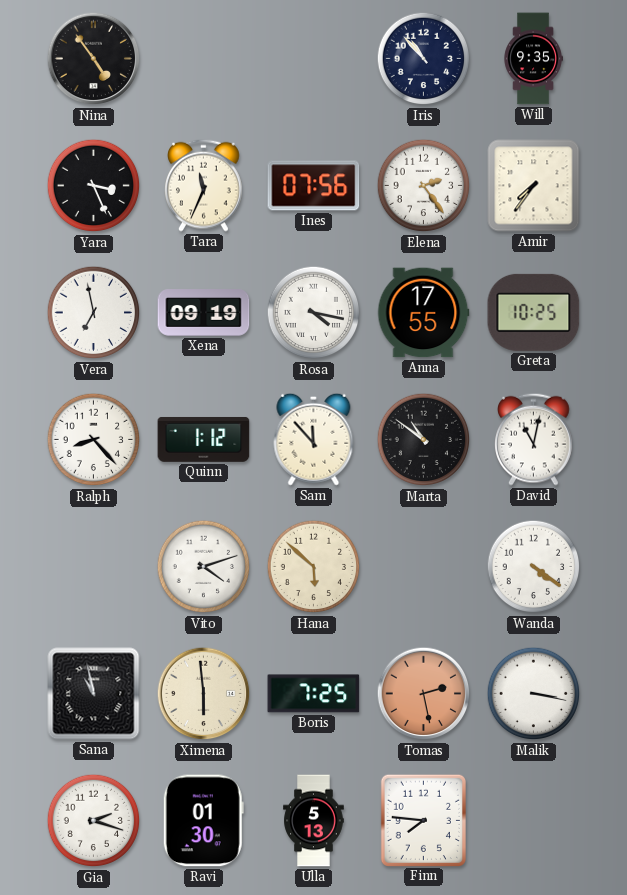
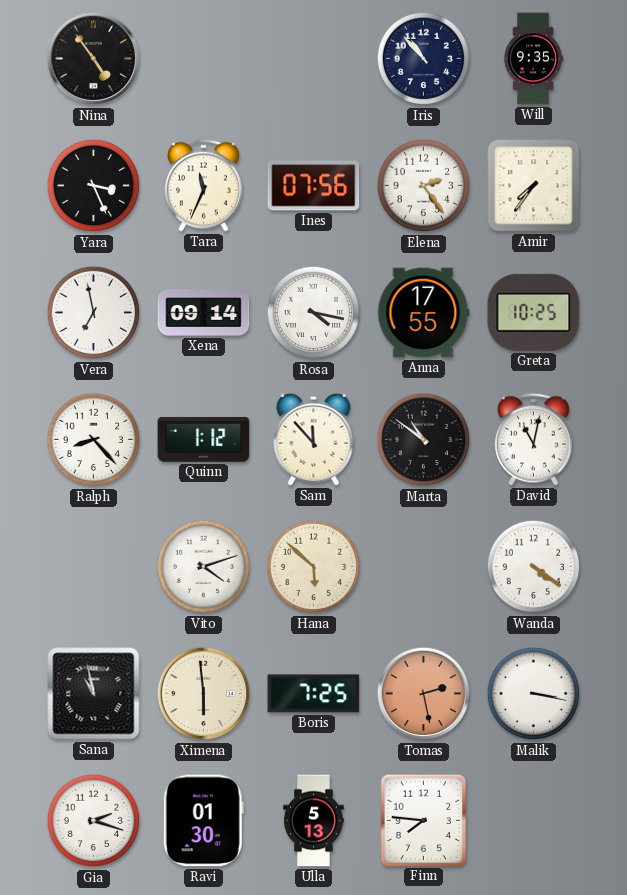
Xena: 09:19 -> 09:14
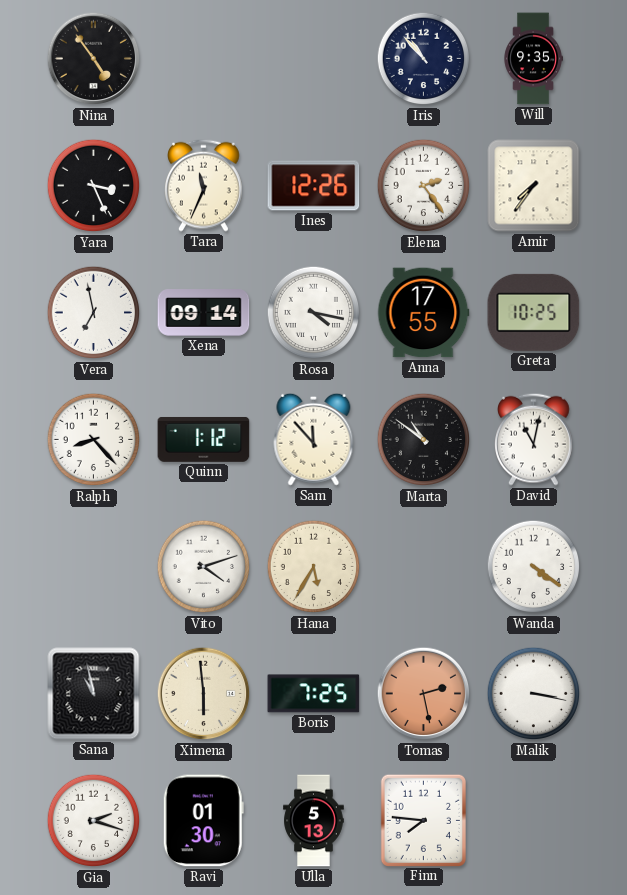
Ines: 07:56 -> 12:26
Hana: 5:52 -> 5:35
